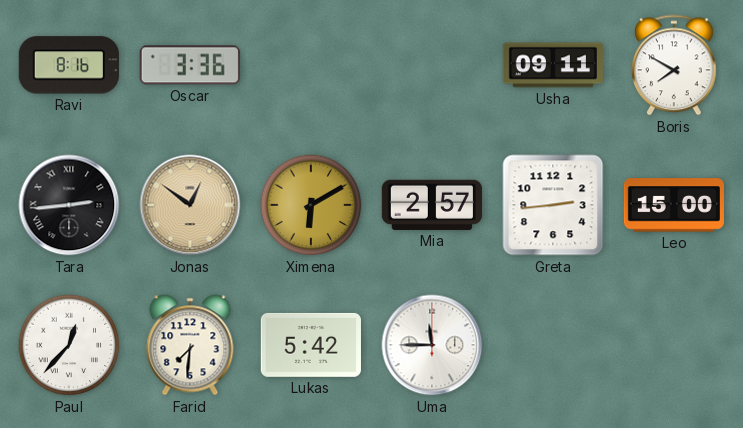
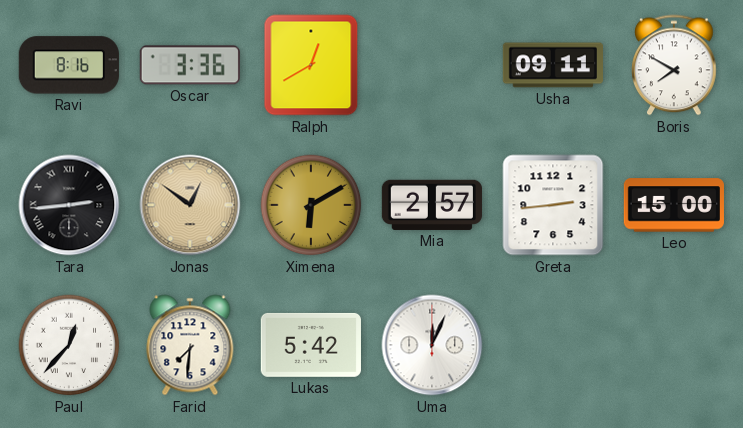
Ralph: none -> 12:40
Uma: 11:45 -> 12:04
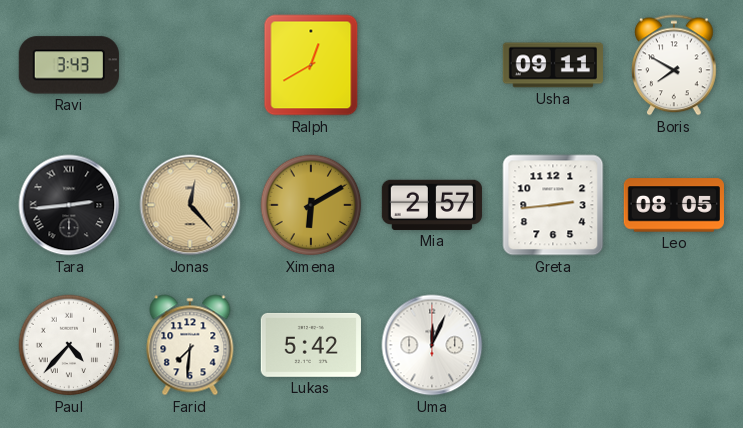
Ravi: 8:16 -> 3:43
Oscar: 3:36 -> none
Jonas: 12:51 -> 12:23
Leo: 15:00 -> 08:05
Paul: 12:37 -> 4:37
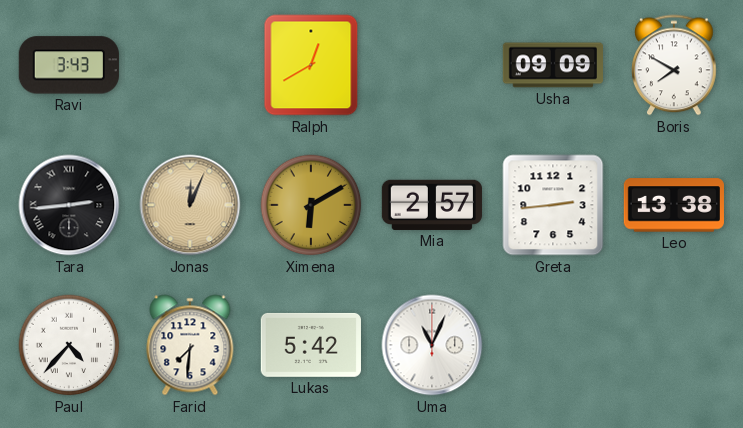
Usha: 09:11 -> 09:09
Jonas: 12:23 -> 12:04
Leo: 08:05 -> 13:38
Uma: 12:04 -> 11:04
